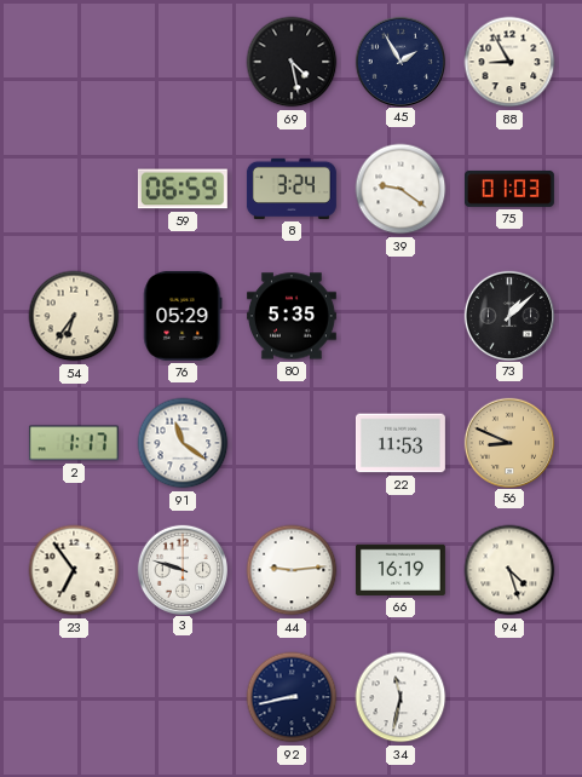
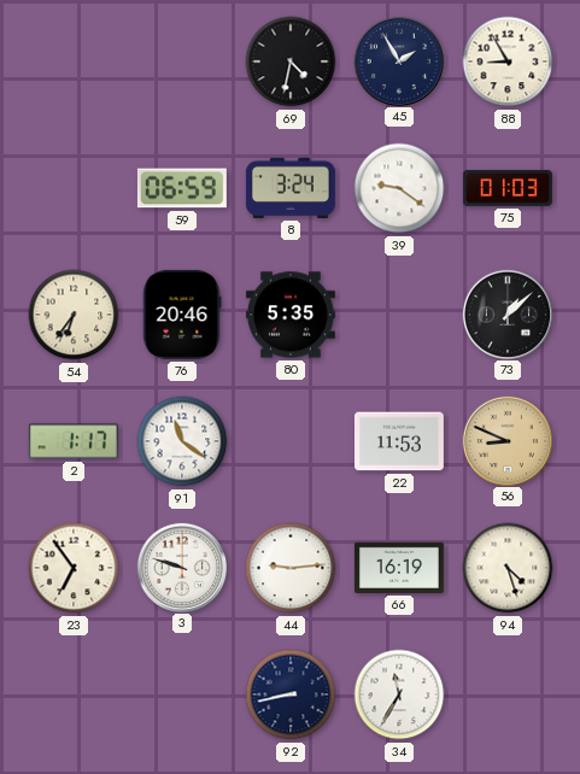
69: 4:28 -> 4:32
76: 05:29 -> 20:46
34: 11:32 -> 11:35
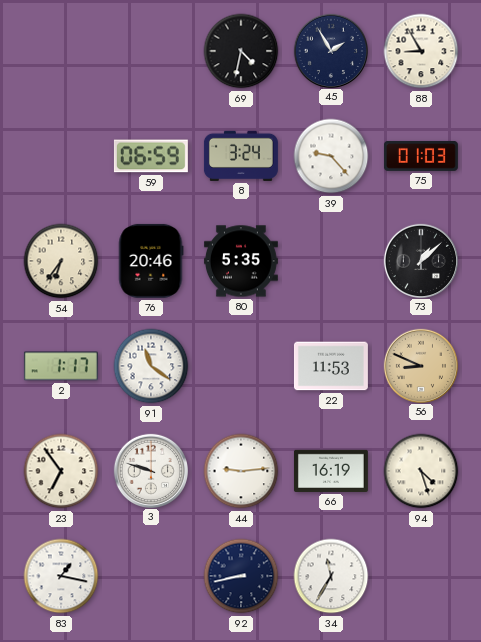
39: 9:21 -> 9:23
83: none -> 1:17
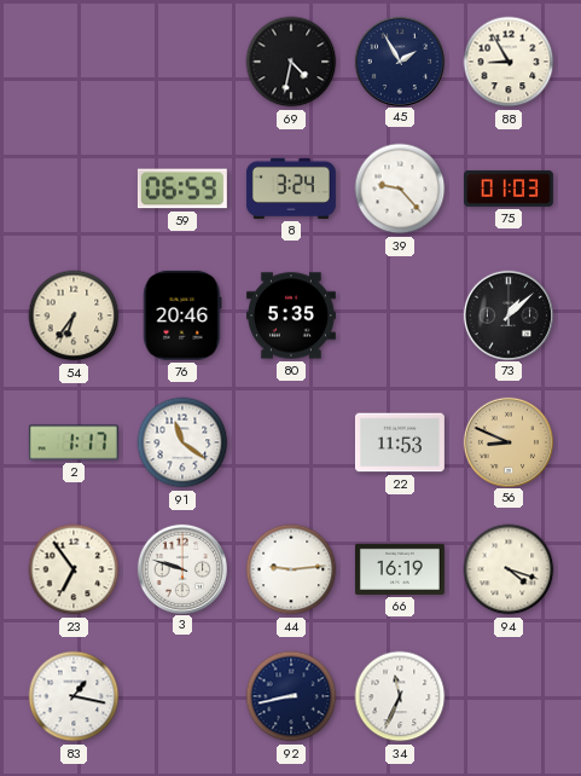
94: 4:27 -> 4:18
34: 11:35 -> 11:34
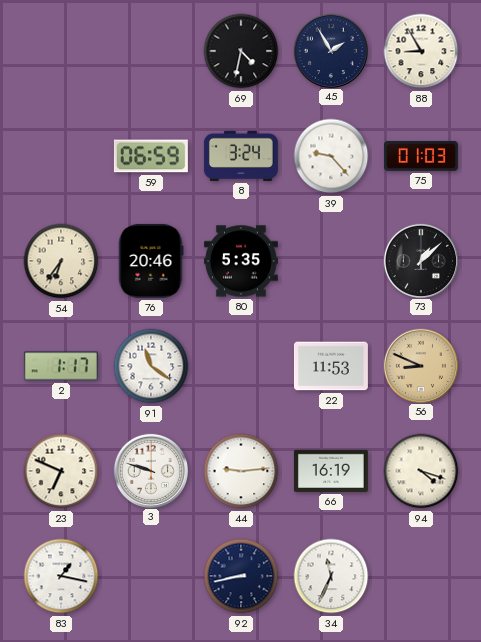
23: 6:54 -> 6:49
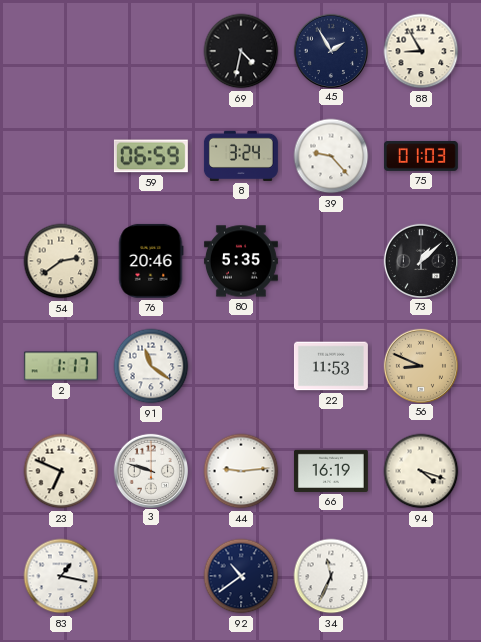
54: 6:36 -> 2:39
92: 8:43 -> 10:39
